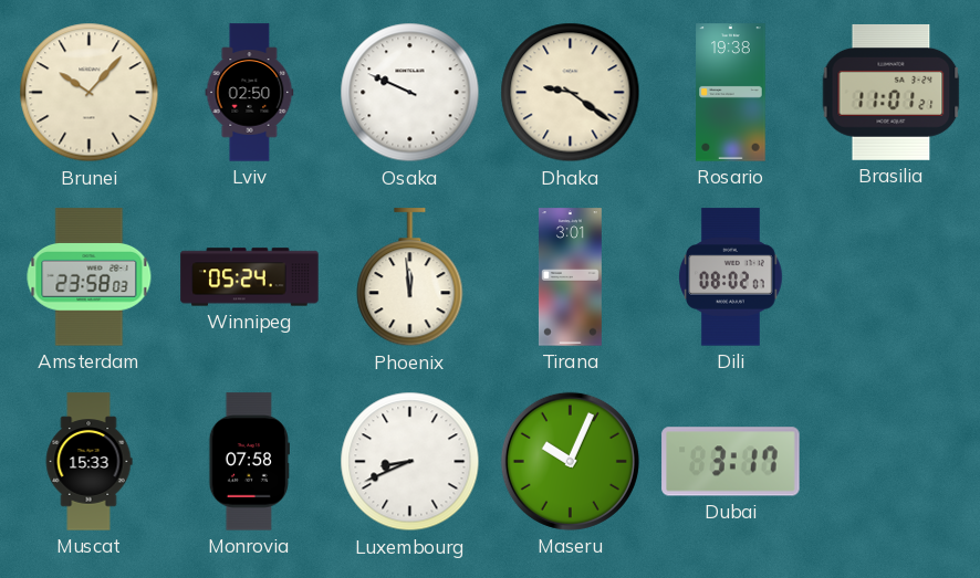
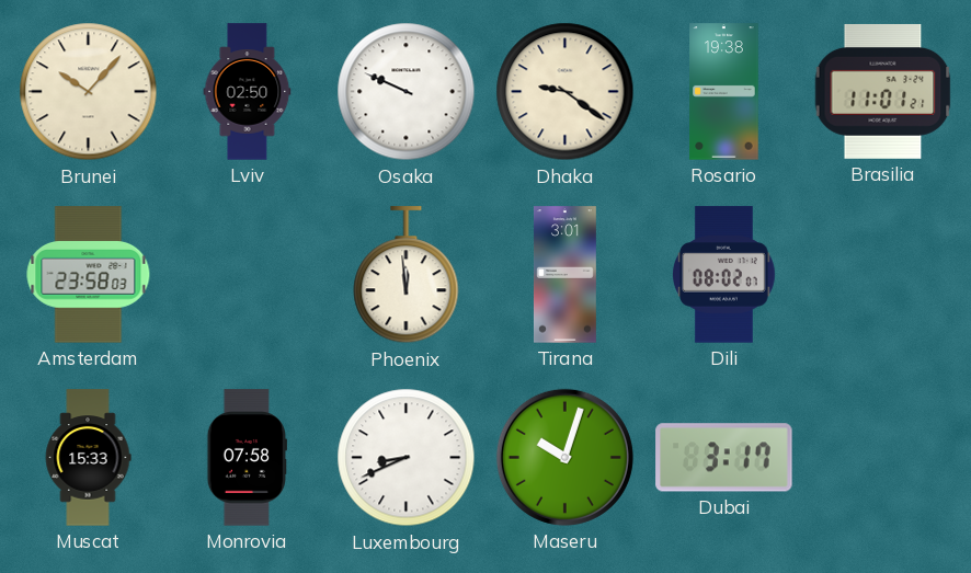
Winnipeg: 05:24 -> none
Maseru: 10:04 -> 10:03
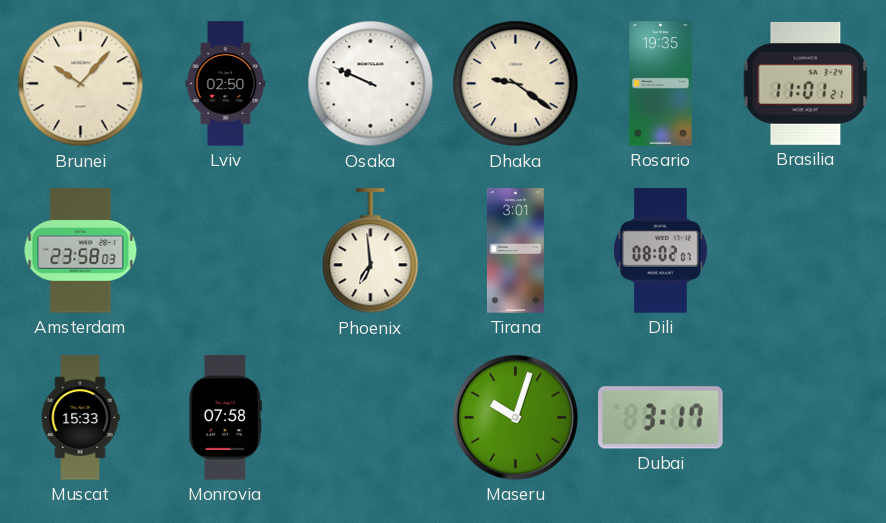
Rosario: 19:38 -> 19:35
Phoenix: 11:59 -> 6:59
Luxembourg: 8:41 -> none
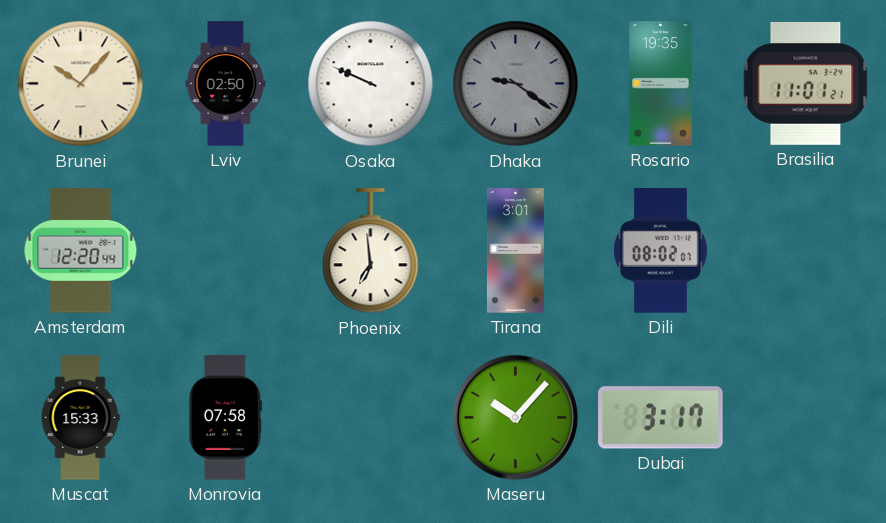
Dhaka dial: cream -> grey
Amsterdam: 23:58 -> 12:20
Maseru: 10:03 -> 10:07
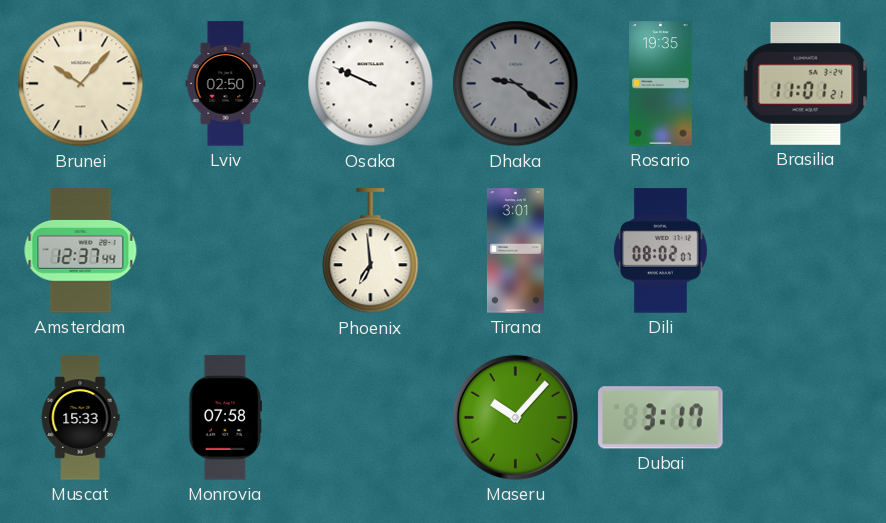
Amsterdam: 12:20 -> 12:37
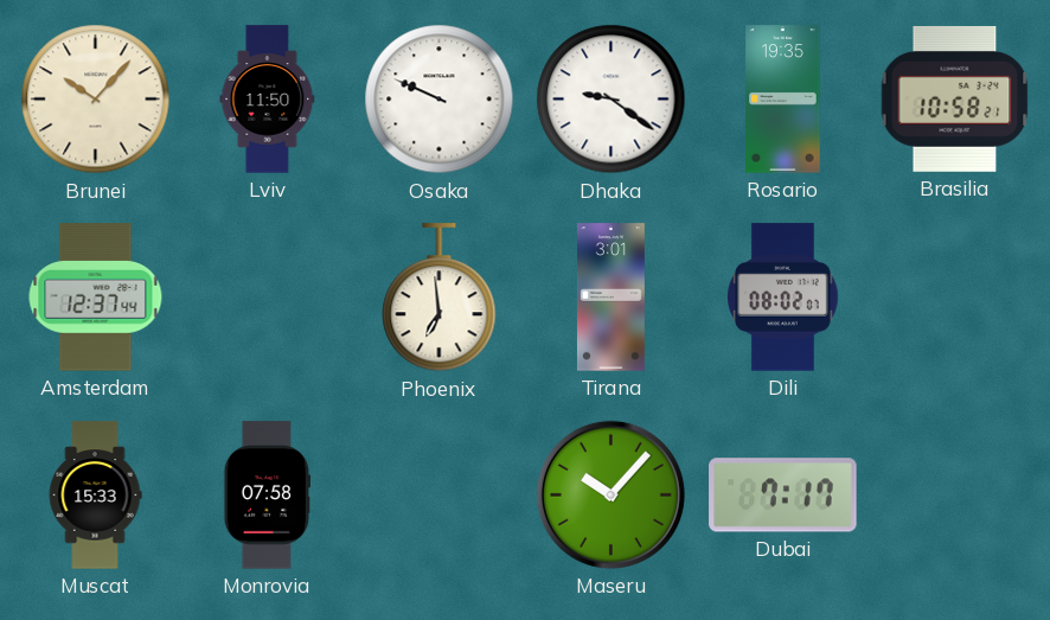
Lviv: 02:50 -> 11:50
Dhaka dial: grey -> white
Brasilia: 11:01 -> 10:58
Dubai: 3:17 -> 7:17
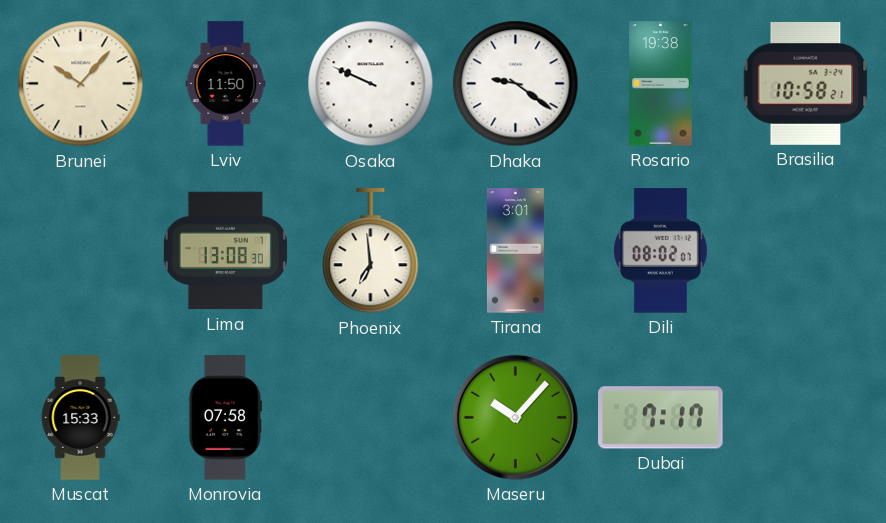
Rosario: 19:35 -> 19:38
Amsterdam: 12:37 -> none
Lima: none -> 13:08
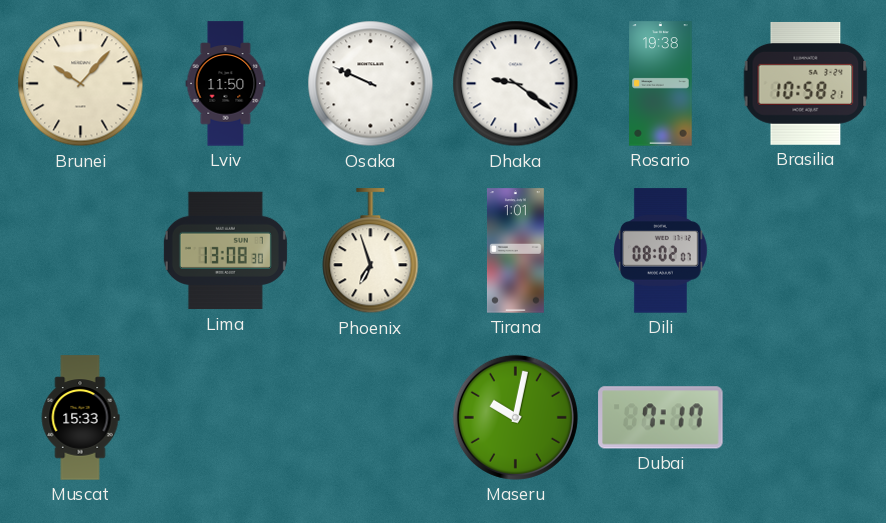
Phoenix: 6:59 -> 6:57
Tirana: 3:01 -> 1:01
Monrovia: 07:58 -> none
Maseru: 10:07 -> 10:02
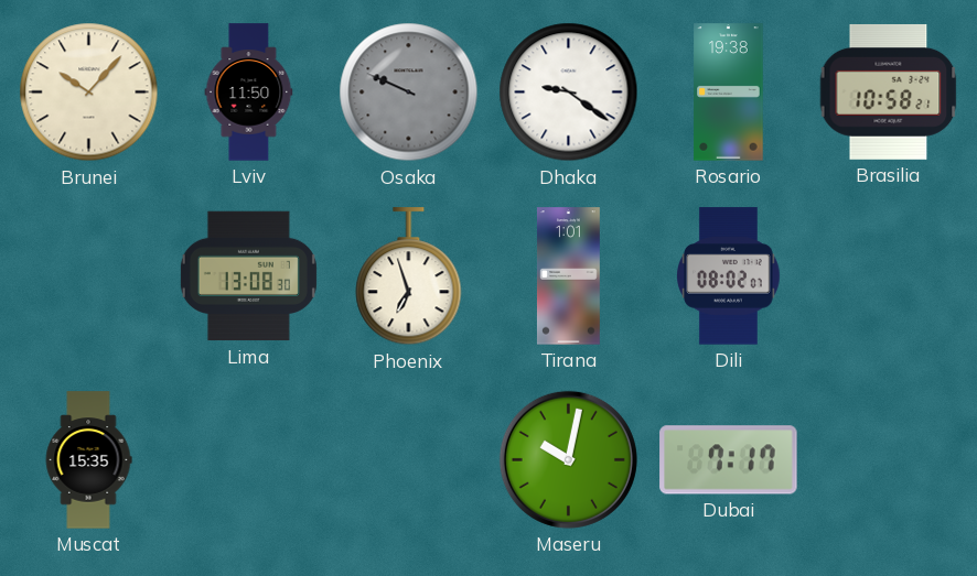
Osaka dial: white -> grey
Muscat: 15:33 -> 15:35
